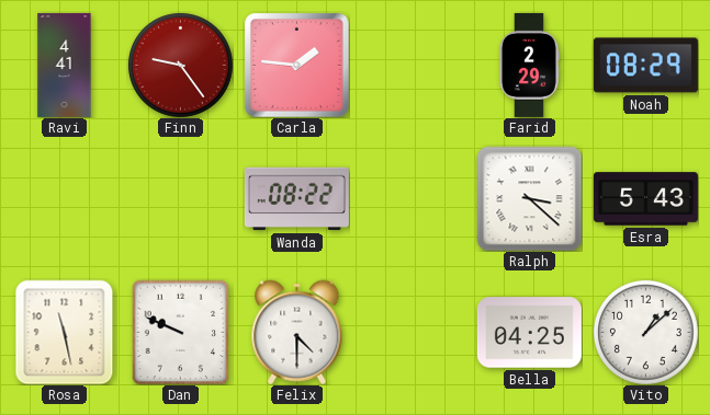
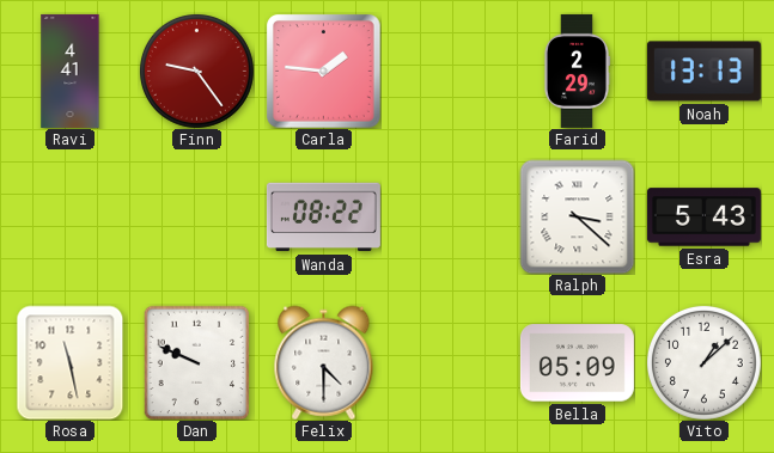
Noah: 08:29 -> 13:13
Bella: 04:25 -> 05:09
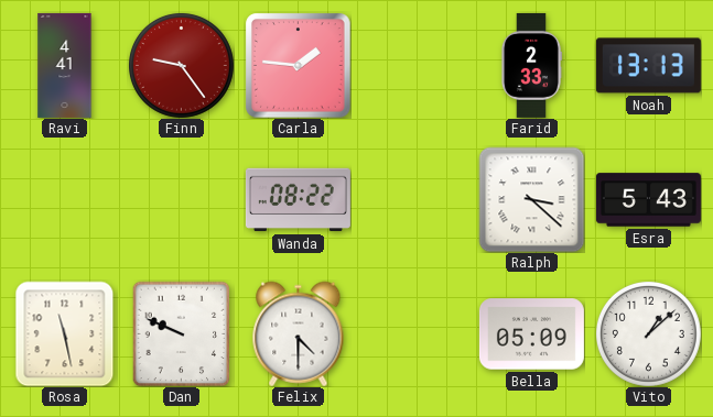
Farid: 2:29 -> 2:33
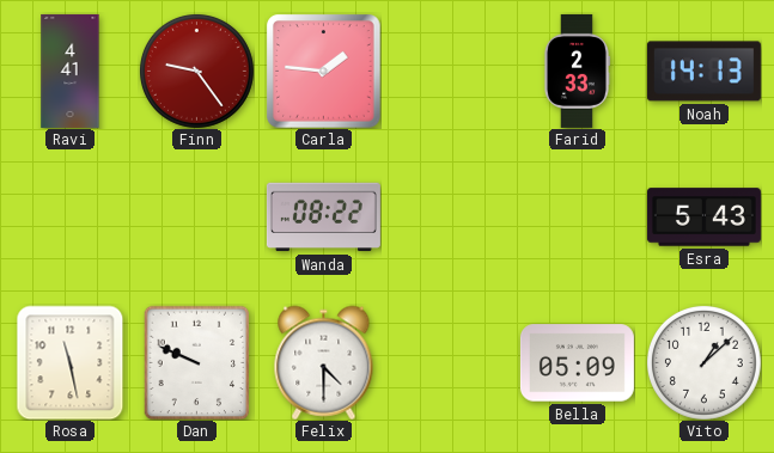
Noah: 13:13 -> 14:13
Ralph: 3:22 -> none
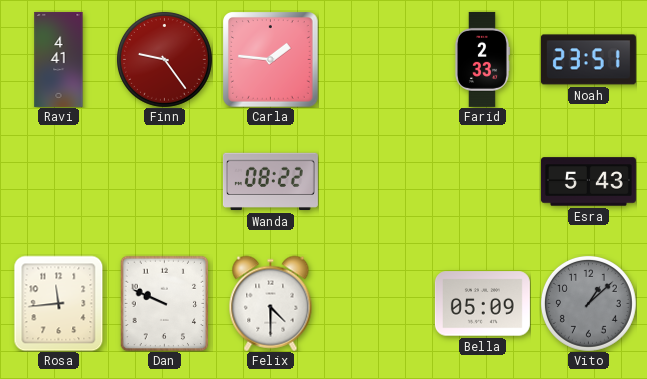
Noah: 14:13 -> 23:51
Rosa: 11:28 -> 11:44
Vito dial: white -> grey
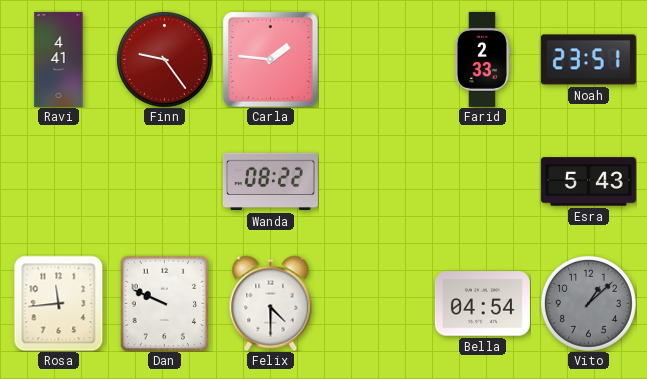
Bella: 05:09 -> 04:54
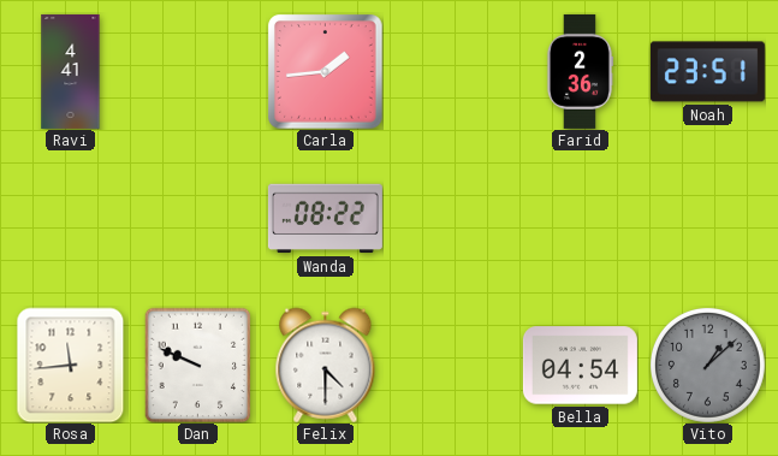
Finn: 9:24 -> none
Carla: 1:46 -> 1:44
Farid: 2:33 -> 2:36
Esra: 5:43 -> none
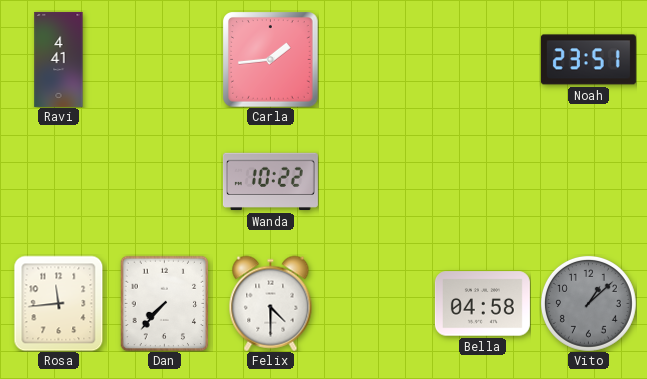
Farid: 2:36 -> none
Wanda: 08:22 -> 10:22
Dan: 9:49 -> 7:37
Bella: 04:54 -> 04:58
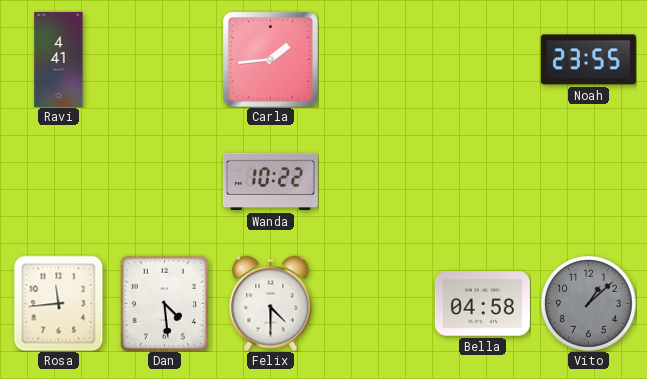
Noah: 23:51 -> 23:55
Dan: 7:37 -> 4:29
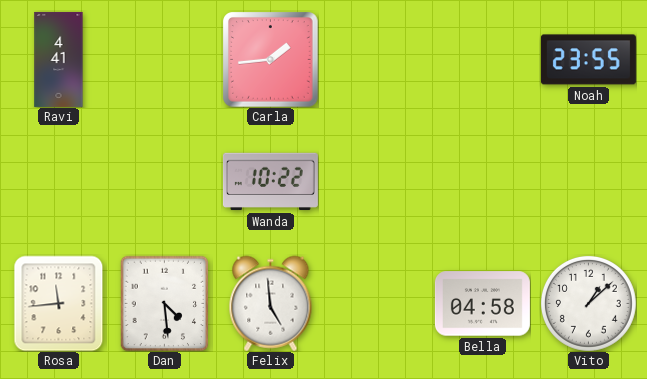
Felix: 4:30 -> 4:59
Vito dial: grey -> white
